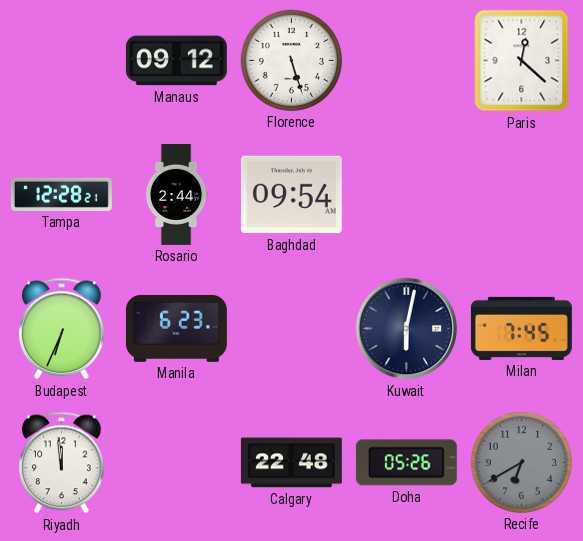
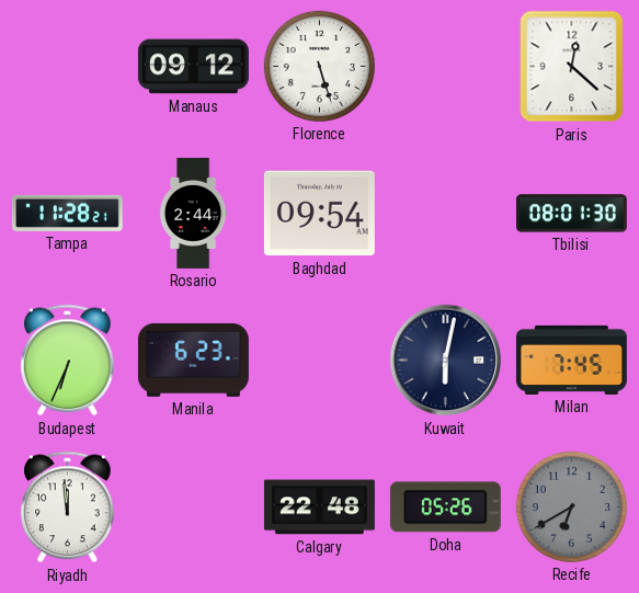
Tampa: 12:28 -> 11:28
Tbilisi: none -> 08:01
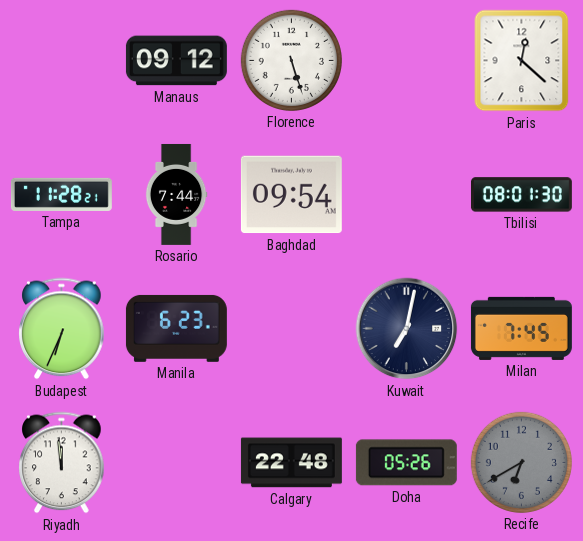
Rosario: 2:44 -> 7:44
Kuwait: 6:02 -> 7:02
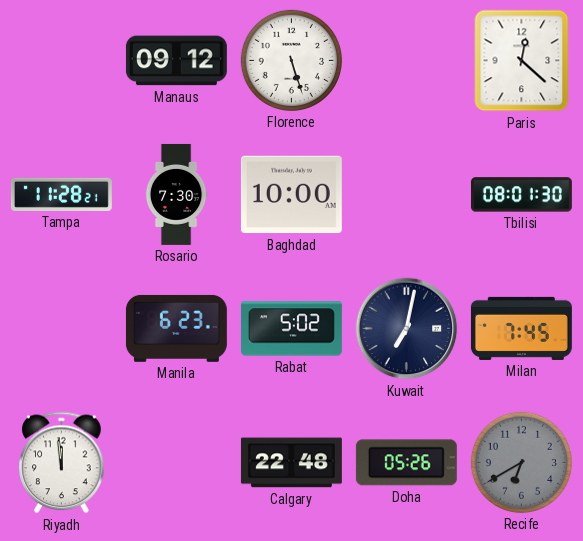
Rosario: 7:44 -> 7:30
Baghdad: 09:54 -> 10:00
Budapest: 6:34 -> none
Rabat: none -> 5:02
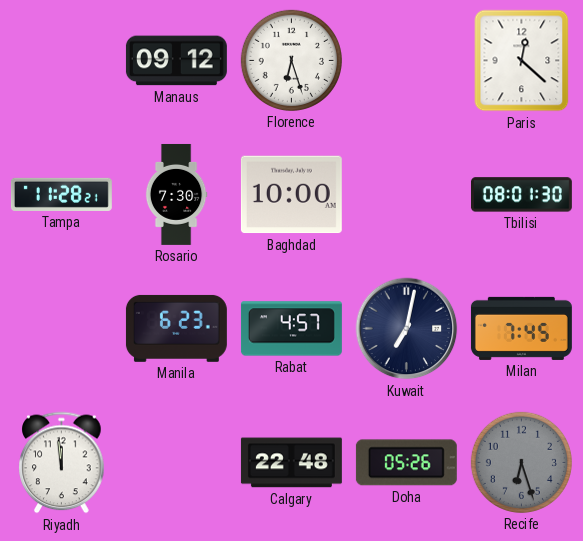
Florence: 5:27 -> 6:27
Rabat: 5:02 -> 4:57
Recife: 6:40 -> 6:27
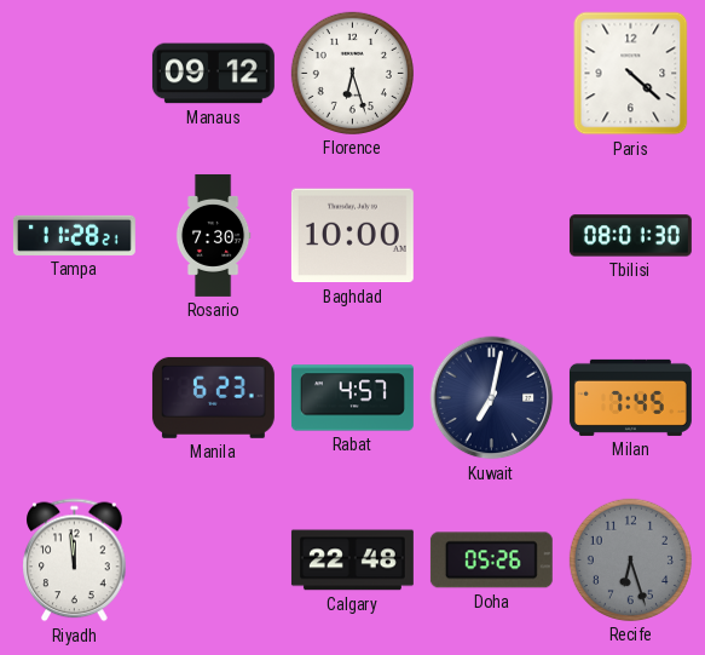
Paris: 12:22 -> 4:22
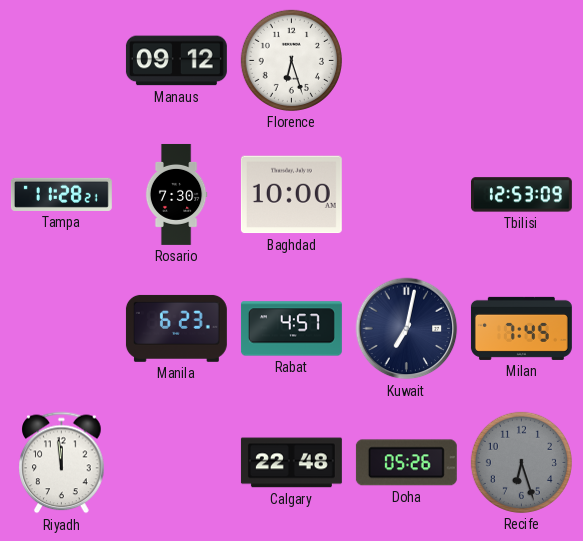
Paris: 4:22 -> none
Tbilisi: 08:01 -> 12:53
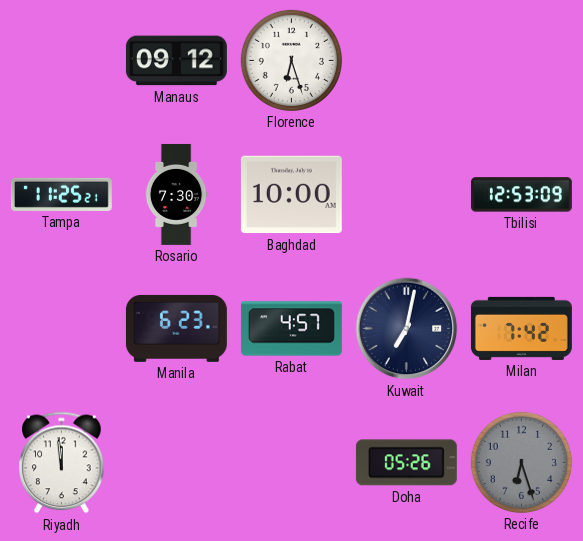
Tampa: 11:28 -> 11:25
Milan: 7:45 -> 7:42
Calgary: 22:48 -> none
